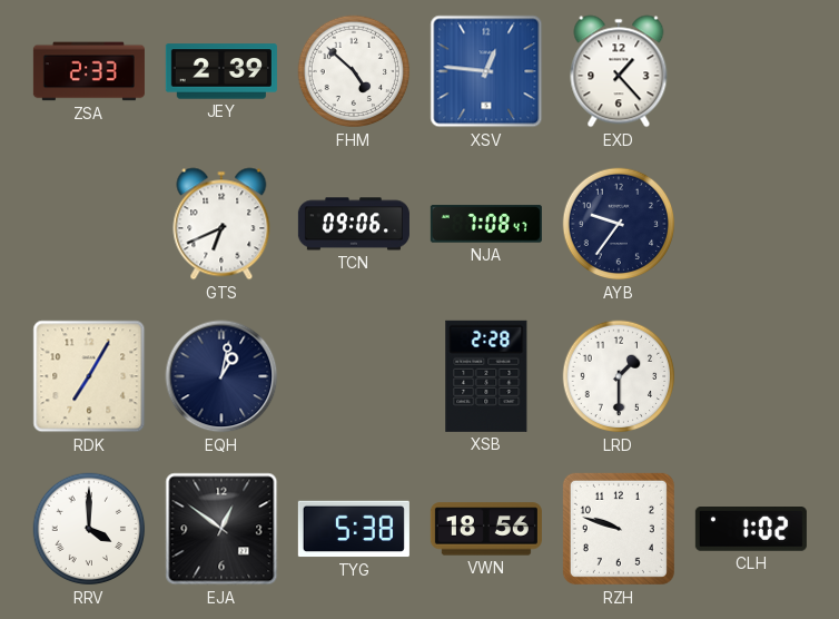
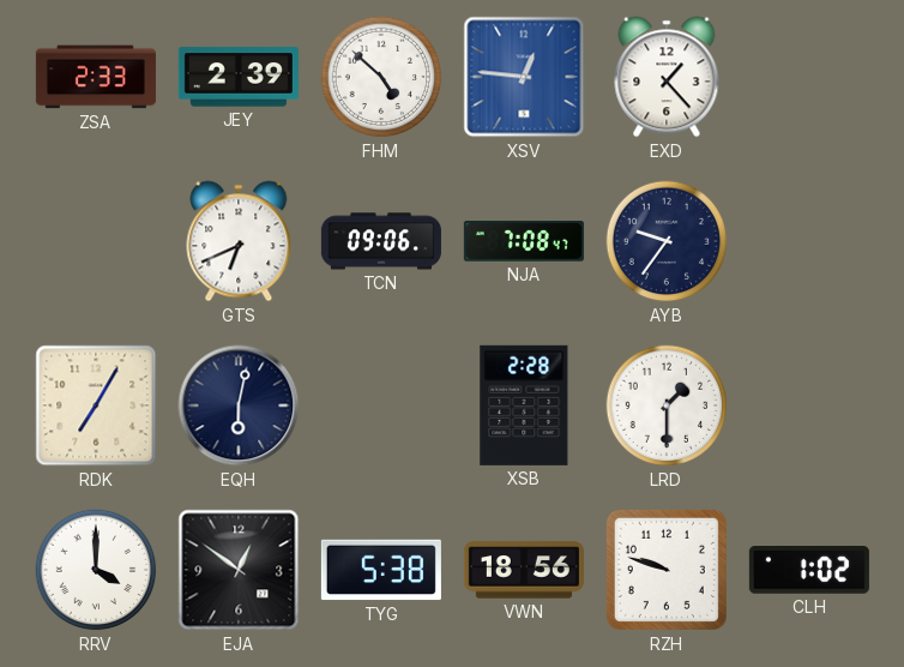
EQH: 1:02 -> 6:02
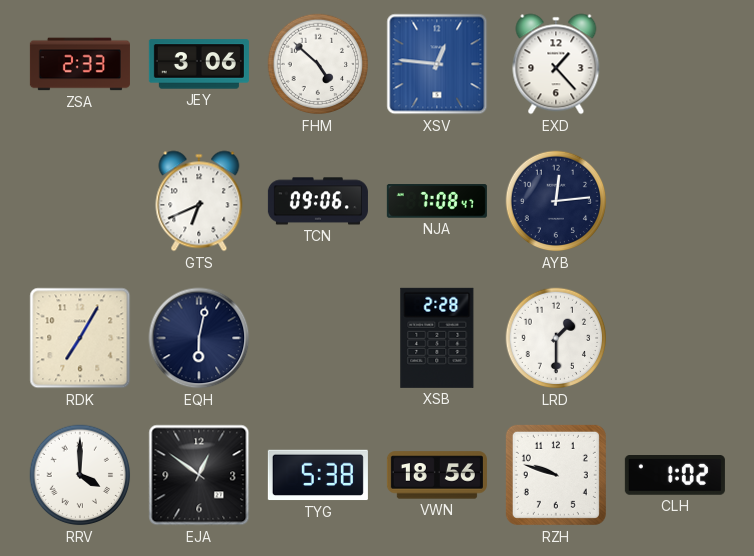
JEY: 2:39 -> 3:06
AYB: 9:36 -> 12:14
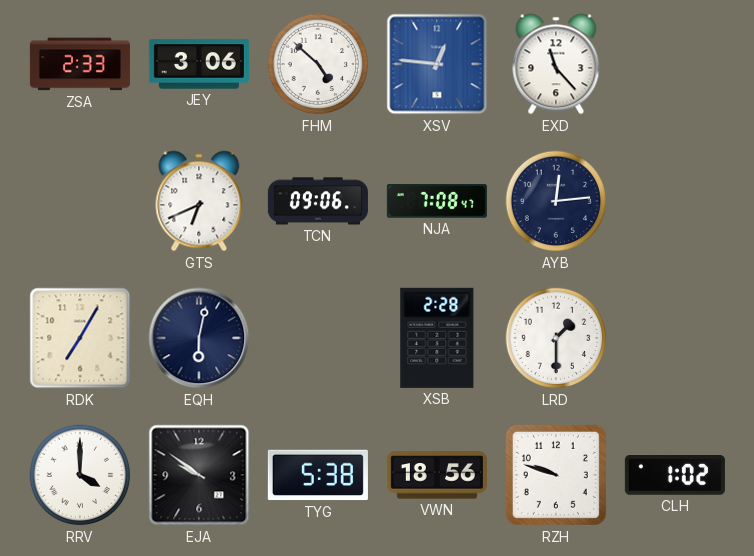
EXD: 1:23 -> 11:23
EJA: 12:51 -> 9:51
